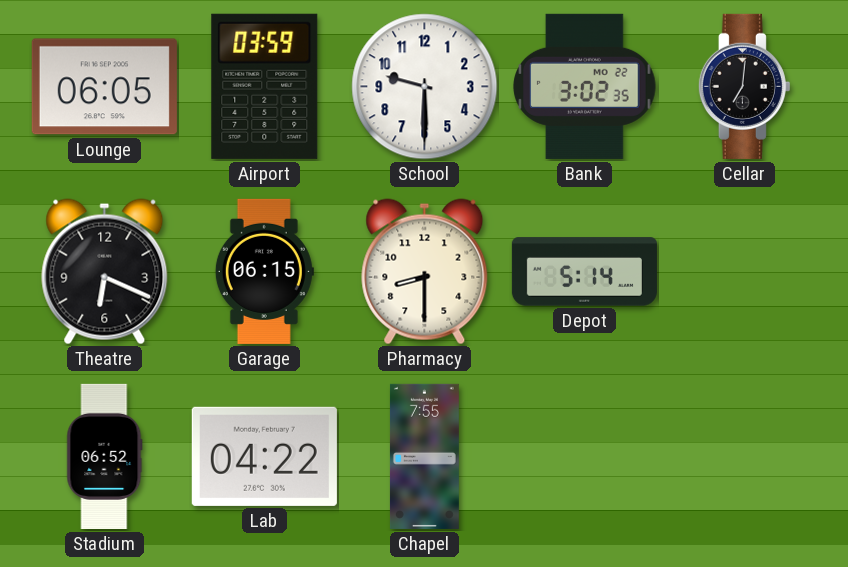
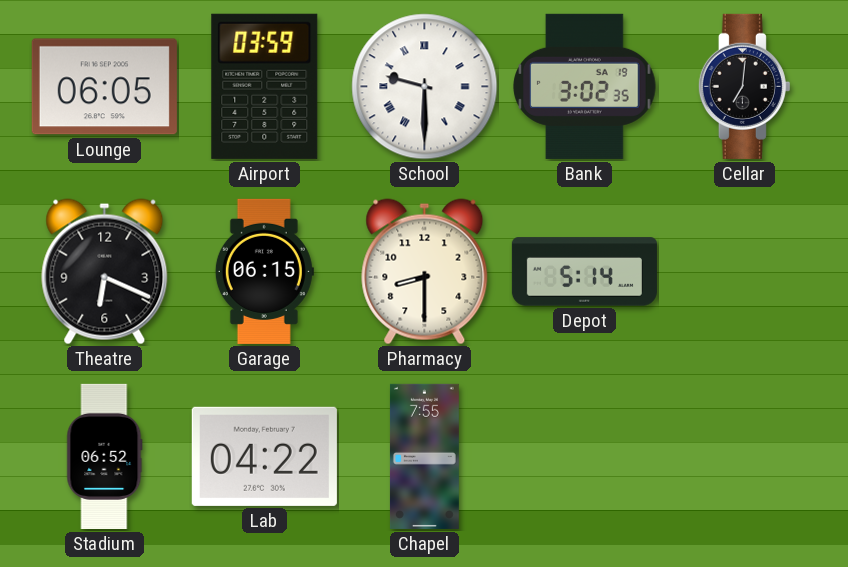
School numerals: Arabic -> Roman
Bank date: MO 22 -> SA 19
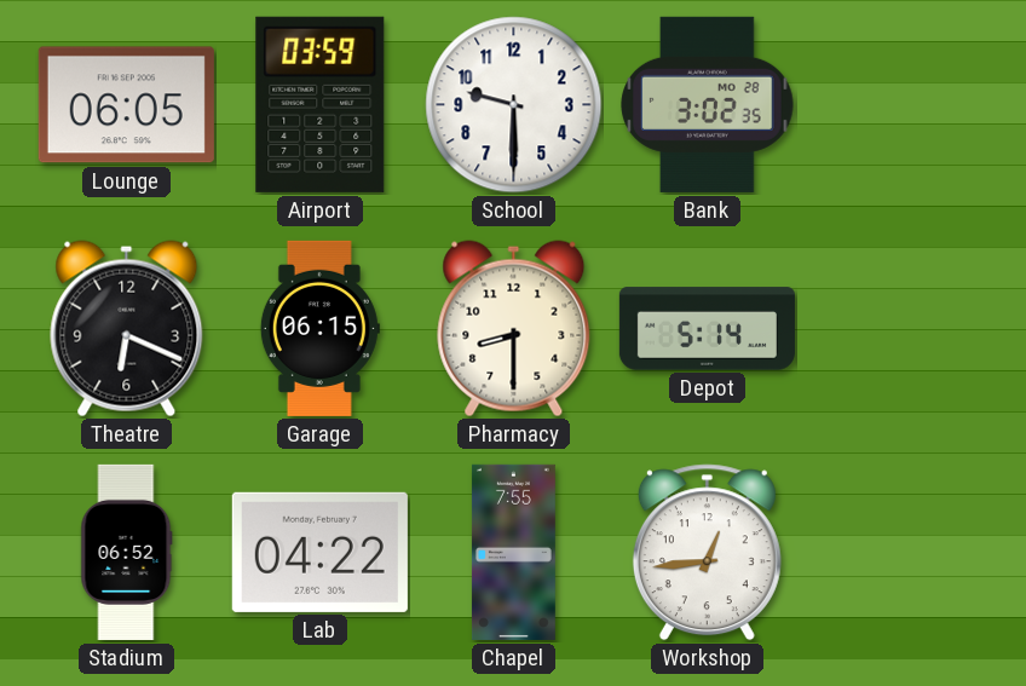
School numerals: Roman -> Arabic
Bank date: SA 19 -> MO 28
Cellar: 7:01 -> none
Workshop: none -> 12:44
